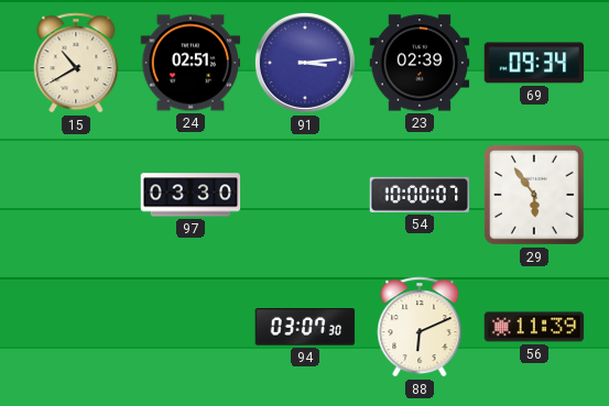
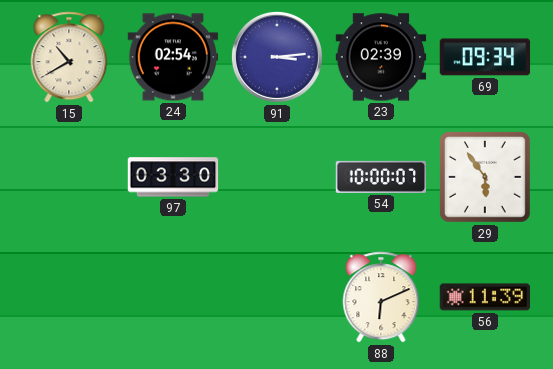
24: 02:51 -> 02:54
94: 03:07 -> none
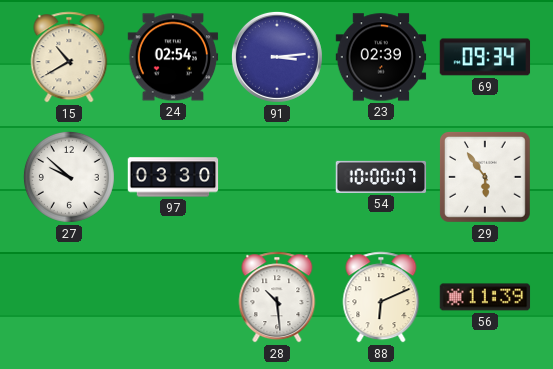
27: none -> 9:52
28: none -> 10:29
